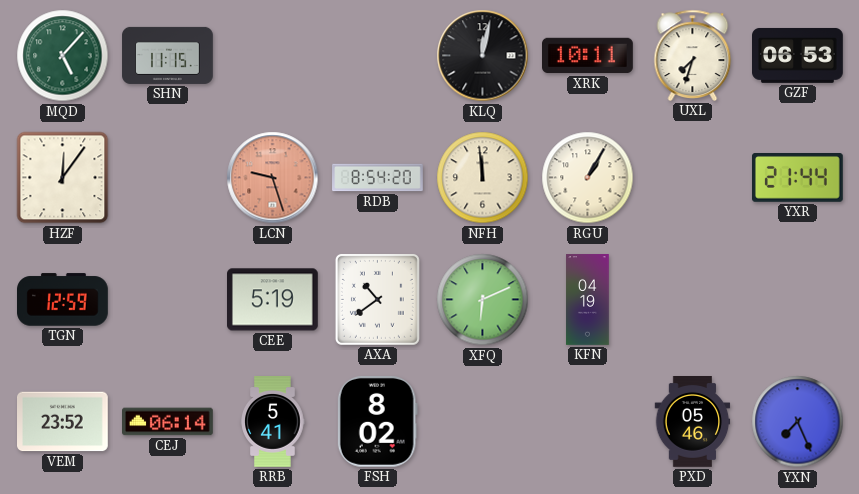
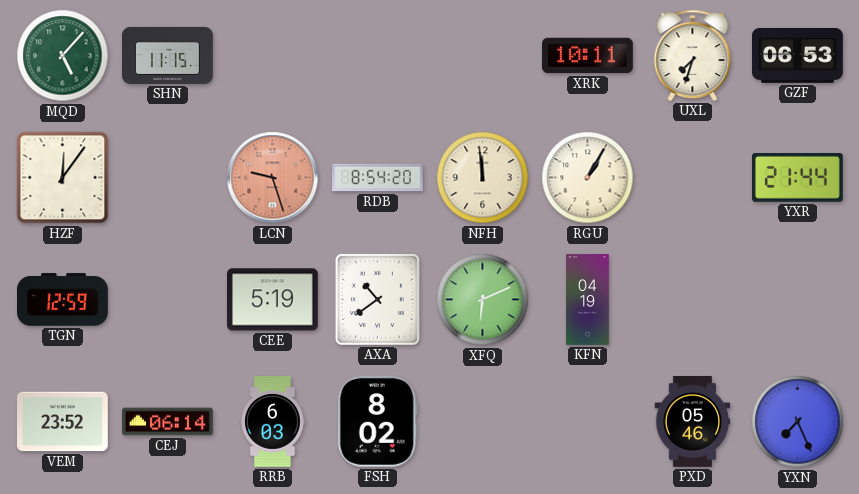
KLQ: 12:02 -> none
RRB: 5:41 -> 6:03
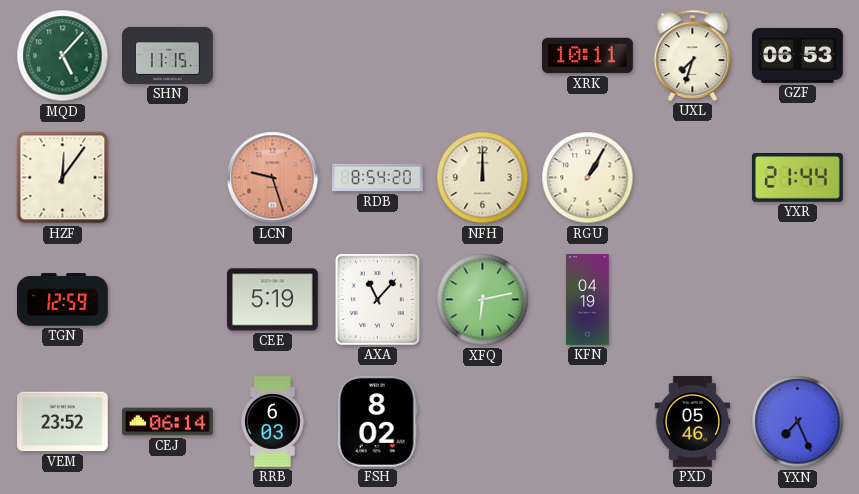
NFH: 11:59 -> 12:00
AXA: 10:39 -> 11:07
XFQ: 6:11 -> 6:13
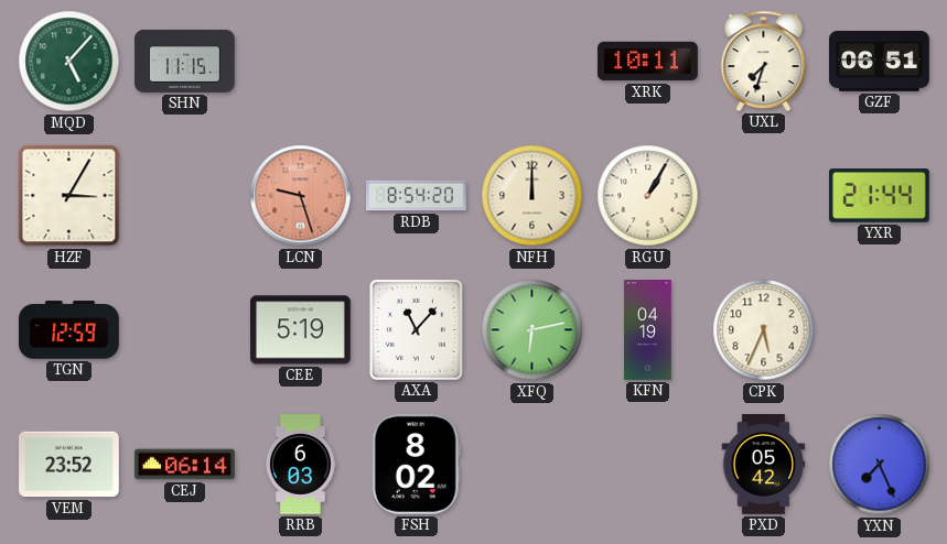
GZF: 06:53 -> 06:51
HZF: 12:06 -> 3:05
CPK: none -> 5:34
PXD: 05:46 -> 05:42
